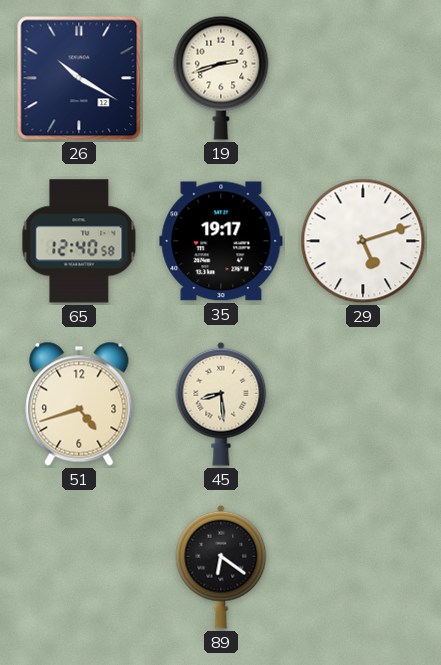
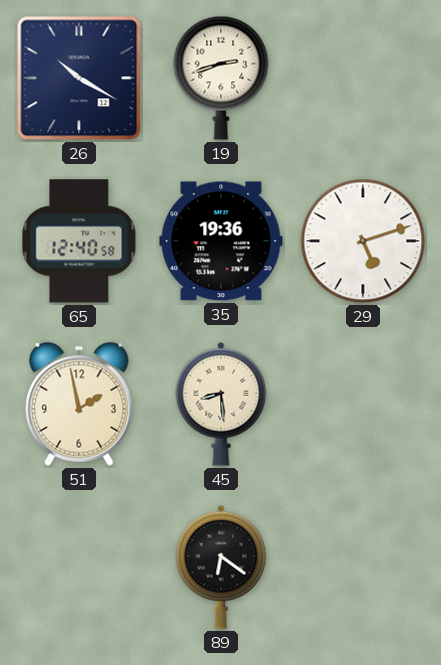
35: 19:17 -> 19:36
51: 4:42 -> 1:58
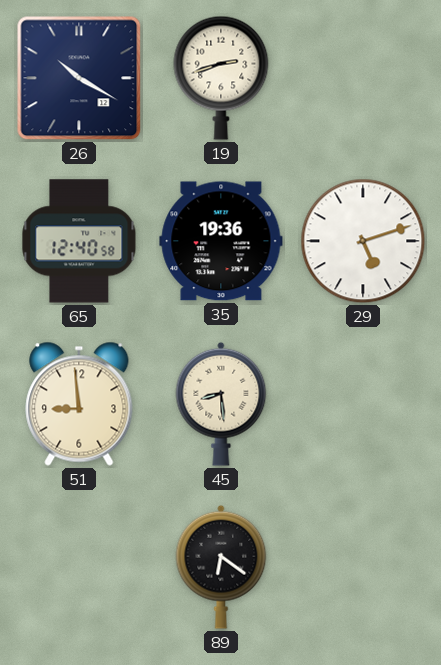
51: 1:58 -> 8:59
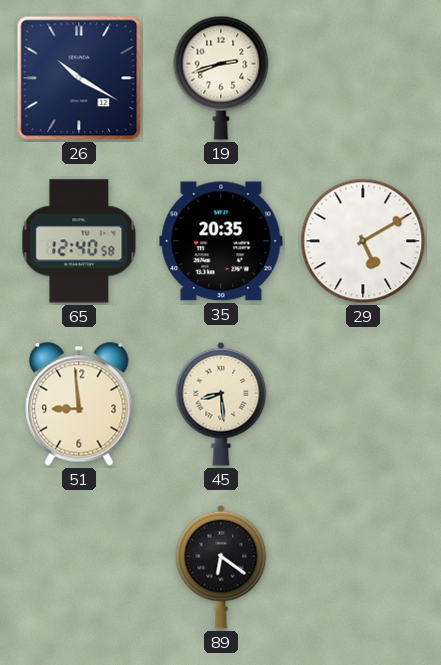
35: 19:36 -> 20:35
29: 5:12 -> 5:10
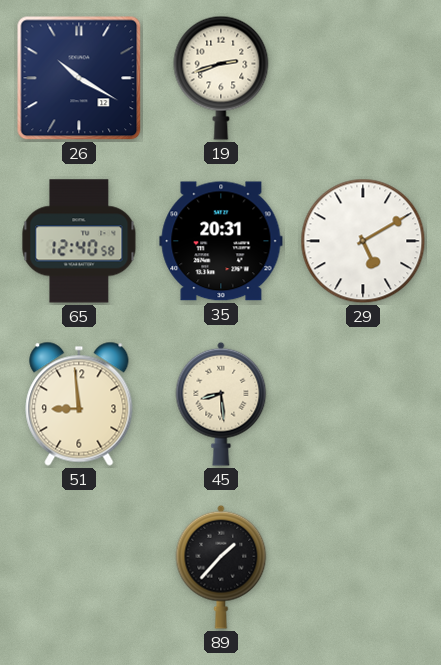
35: 20:35 -> 20:31
89: 6:21 -> 1:37
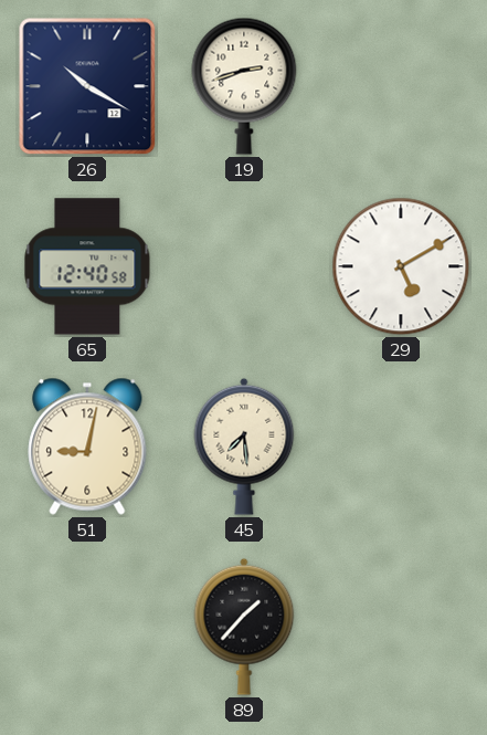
35: 20:31 -> none
51: 8:59 -> 9:02
45: 8:29 -> 7:29
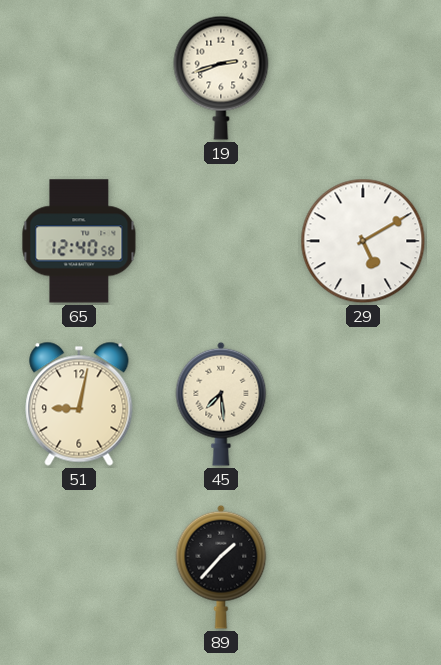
26: 10:20 -> none
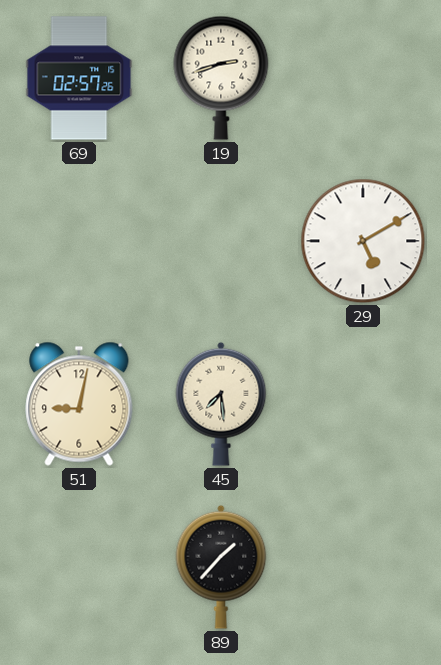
69: none -> 02:57
65: 12:40 -> none
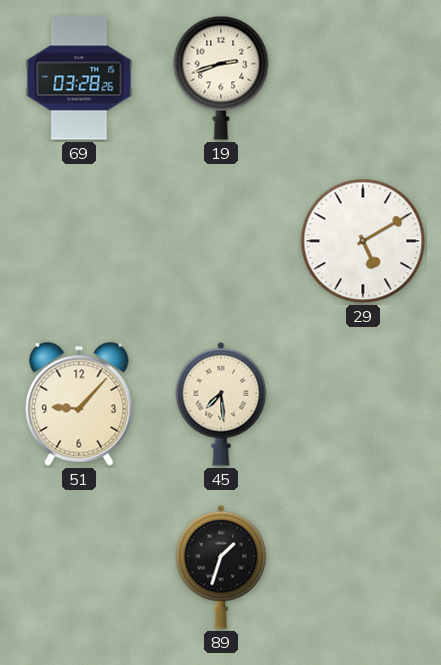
69: 02:57 -> 03:28
51: 9:02 -> 9:07
89: 1:37 -> 1:33
